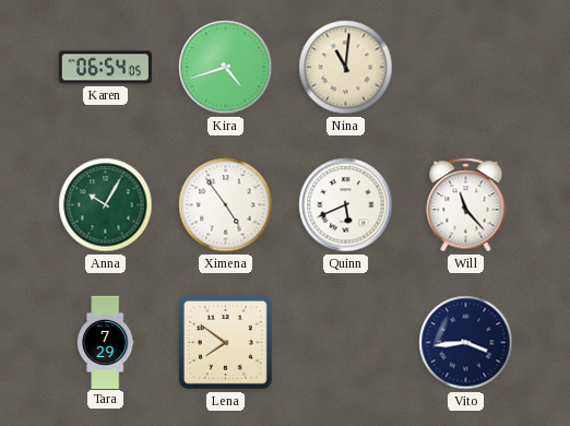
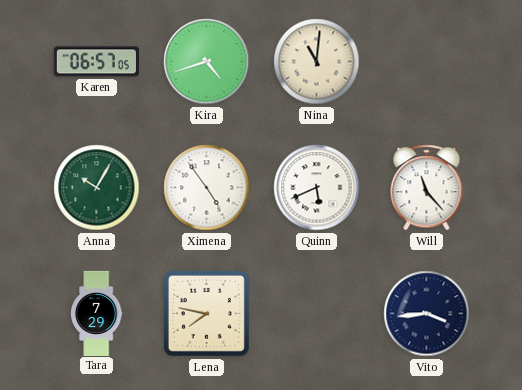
Karen: 06:54 -> 06:57
Lena: 7:51 -> 7:47
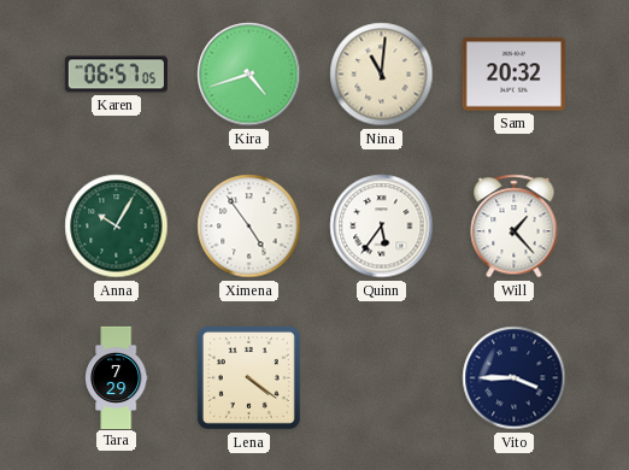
Sam: none -> 20:32
Quinn: 5:41 -> 5:36
Will: 11:23 -> 1:23
Lena: 7:47 -> 4:21
Vito: 3:44 -> 3:45
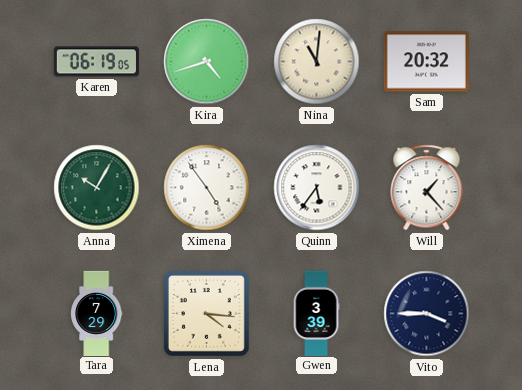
Karen: 06:57 -> 06:19
Lena: 4:21 -> 4:16
Gwen: none -> 3:39
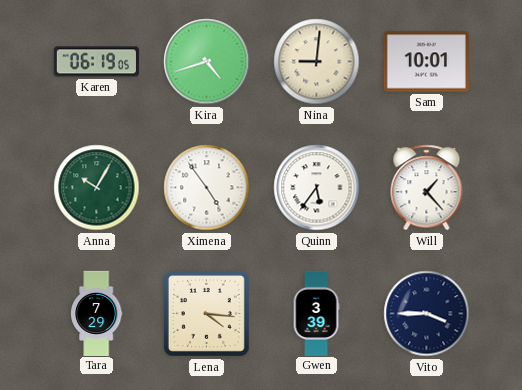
Nina: 11:01 -> 9:01
Sam: 20:32 -> 10:01
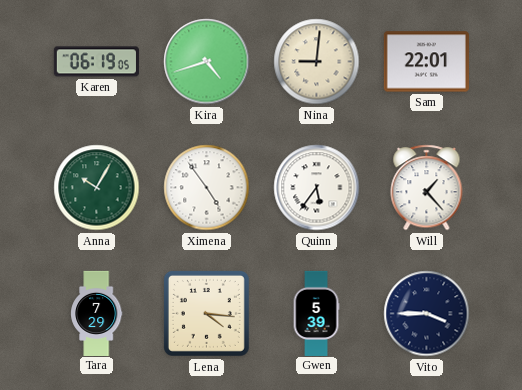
Sam: 10:01 -> 22:01
Gwen: 3:39 -> 5:39
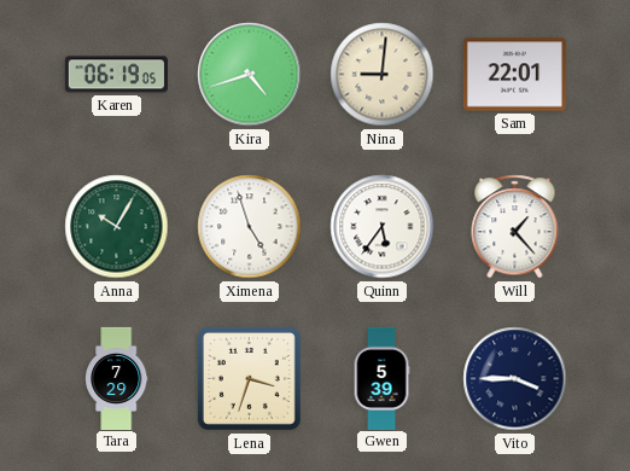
Ximena: 4:54 -> 4:57
Lena: 4:16 -> 3:33
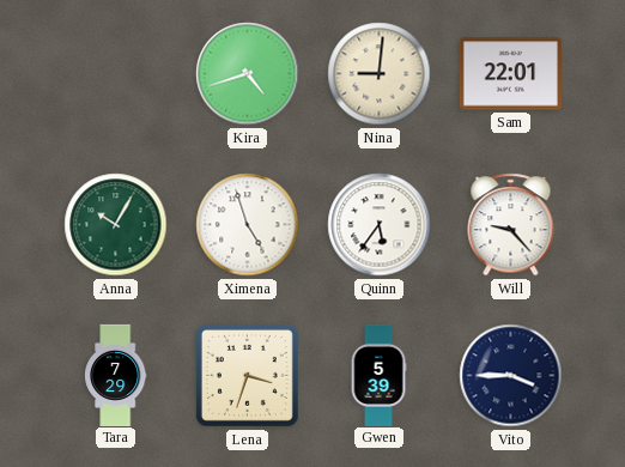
Karen: 06:19 -> none
Will: 1:23 -> 9:23
